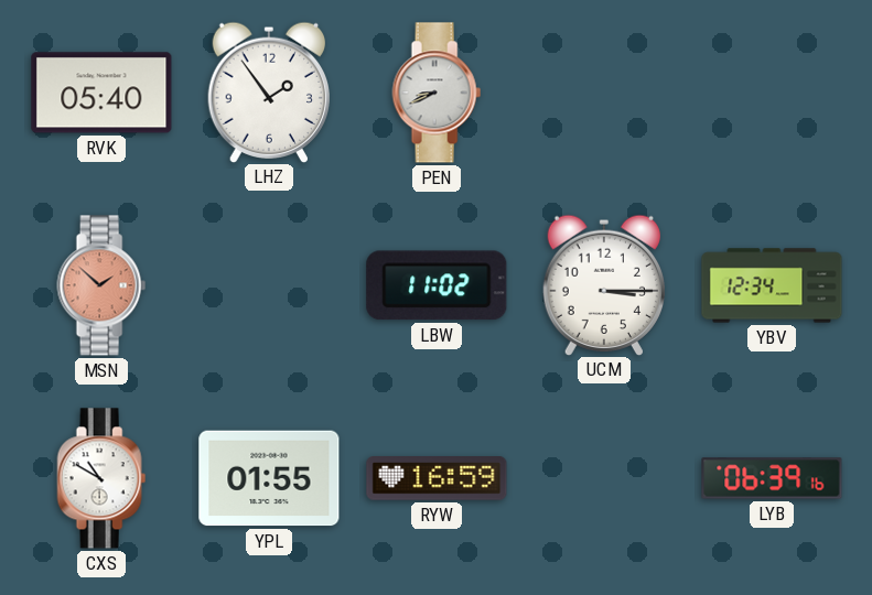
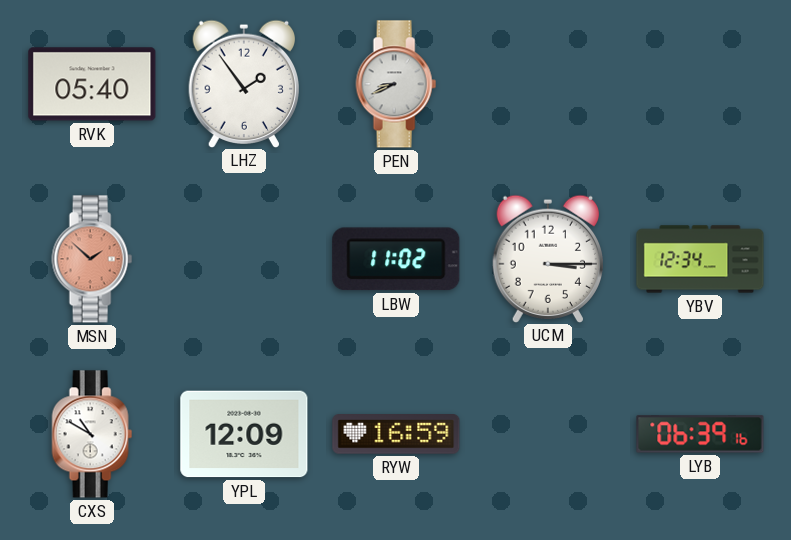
YPL: 01:55 -> 12:09
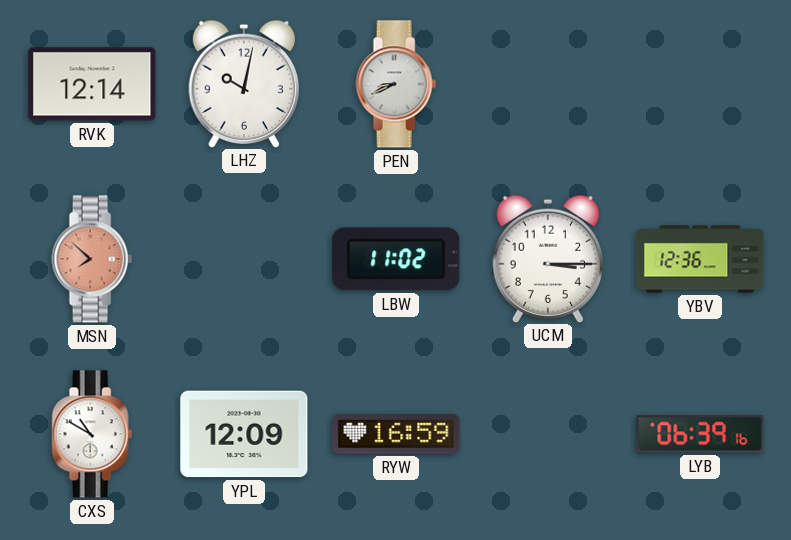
RVK: 05:40 -> 12:14
LHZ: 1:54 -> 10:02
MSN: 1:52 -> 7:52
YBV: 12:34 -> 12:36
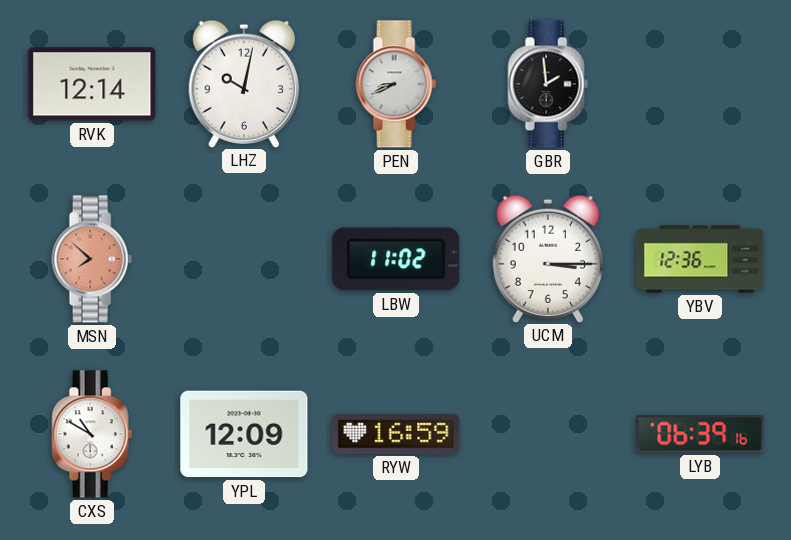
GBR: none -> 1:59
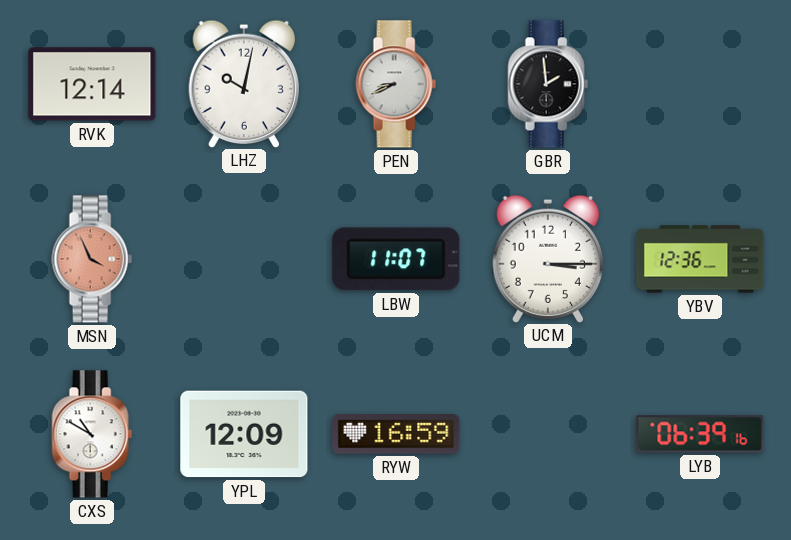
MSN: 7:52 -> 3:56
LBW: 11:02 -> 11:07
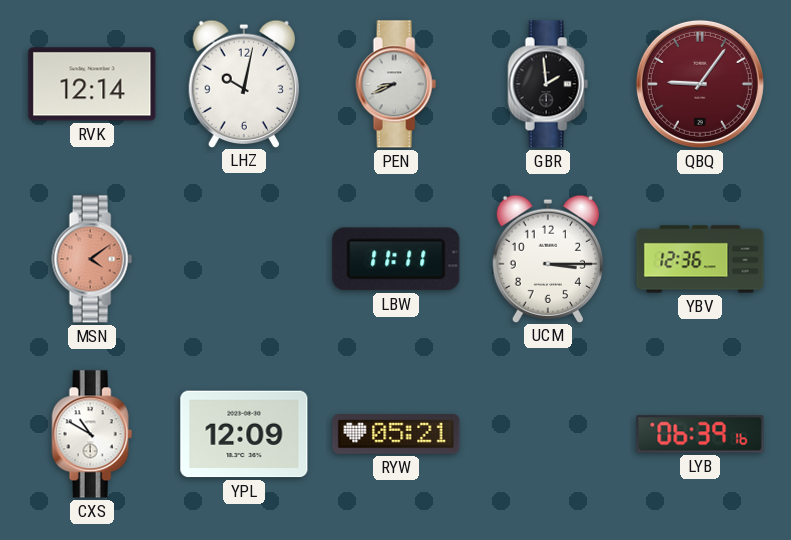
QBQ: none -> 9:06
MSN: 3:56 -> 4:09
LBW: 11:07 -> 11:11
RYW: 16:59 -> 05:21
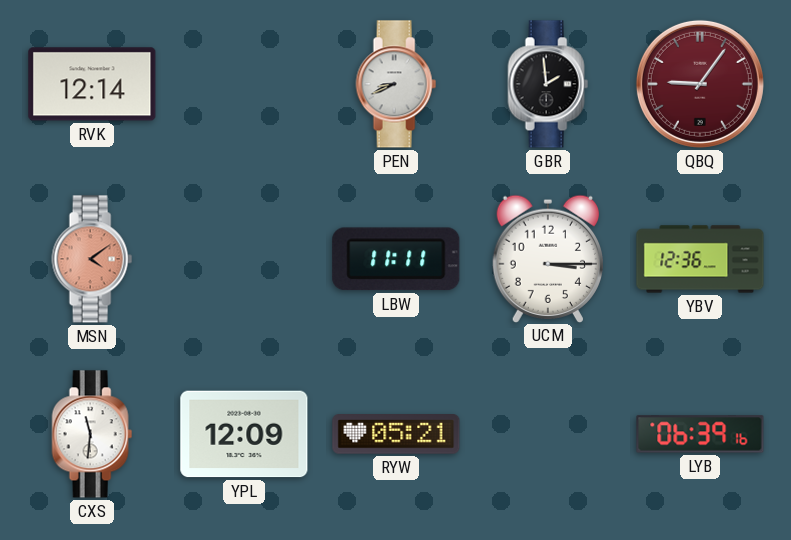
LHZ: 10:02 -> none
CXS: 10:50 -> 11:31
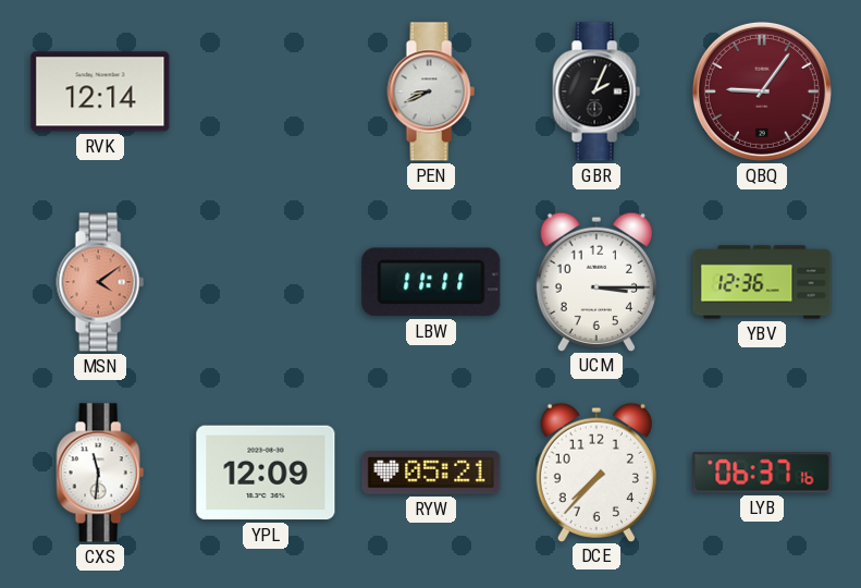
GBR: 1:59 -> 2:04
DCE: none -> 7:37
LYB: 06:39 -> 06:37
